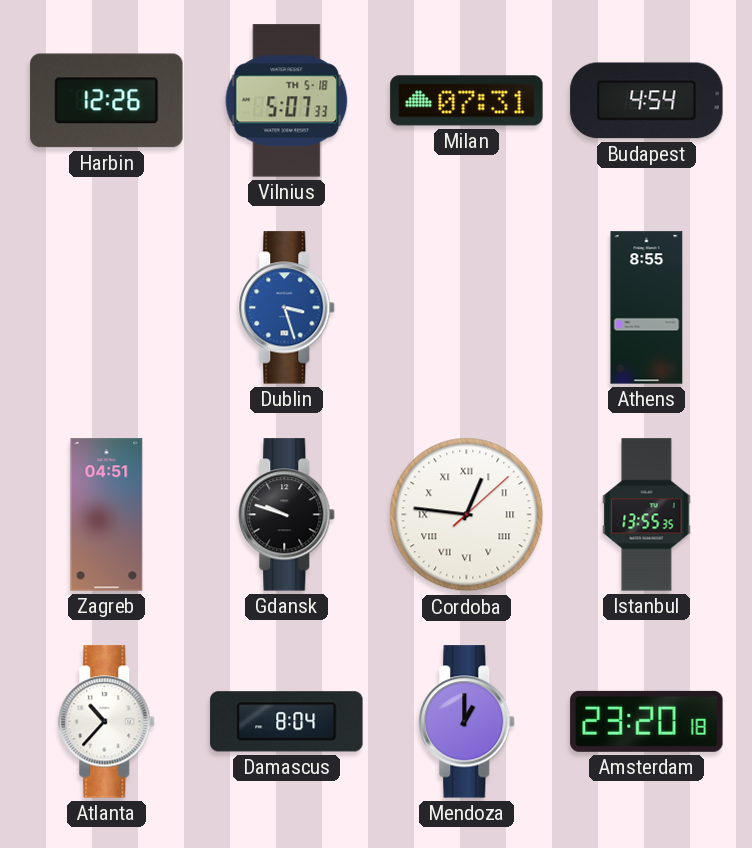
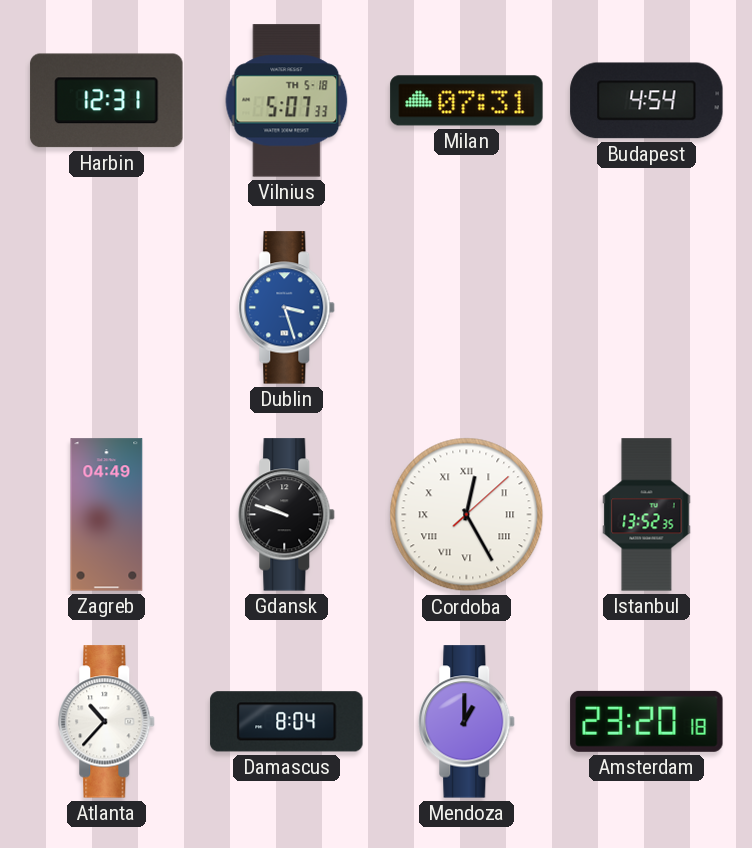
Harbin: 12:26 -> 12:31
Athens: 8:55 -> none
Zagreb: 04:51 -> 04:49
Cordoba: 12:46 -> 12:25
Istanbul: 13:55 -> 13:52
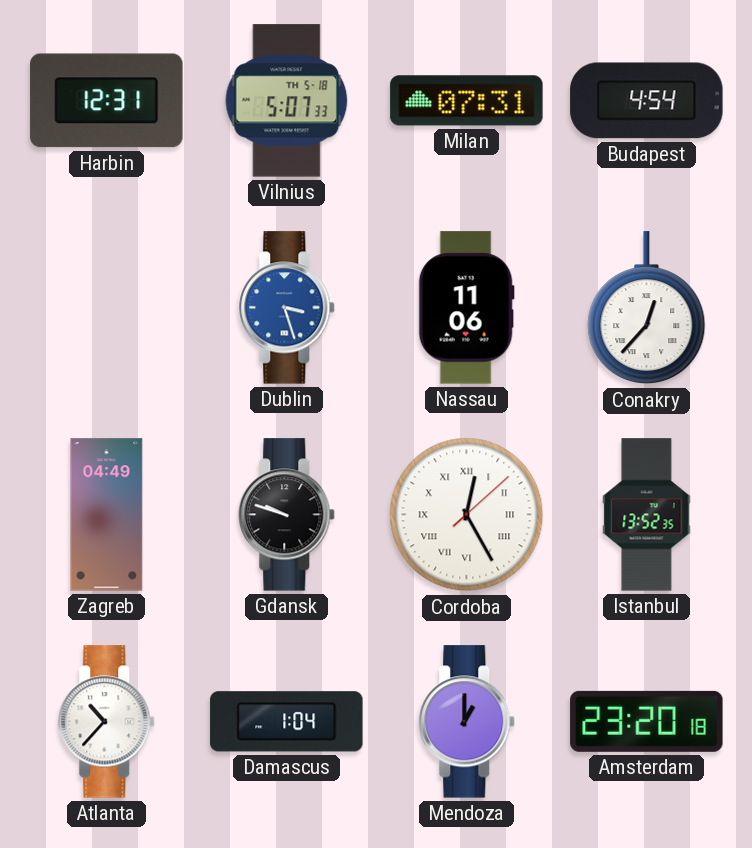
Nassau: none -> 11:06
Conakry: none -> 12:37
Damascus: 8:04 -> 1:04
